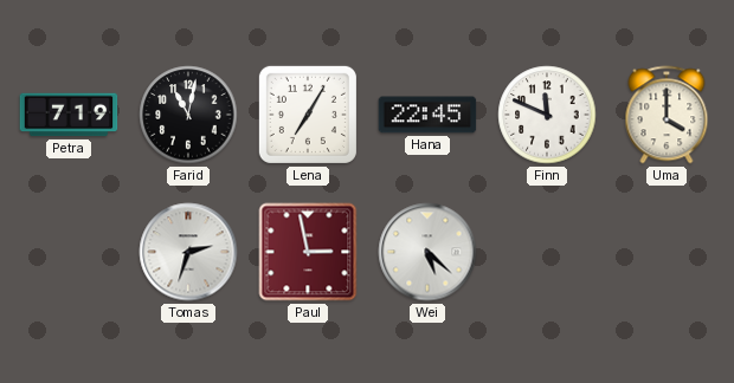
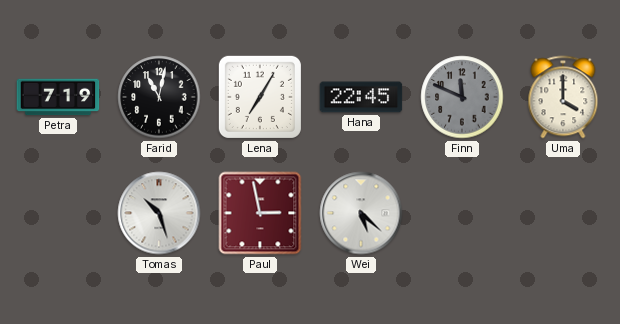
Finn dial: white -> grey
Tomas: 2:33 -> 10:27
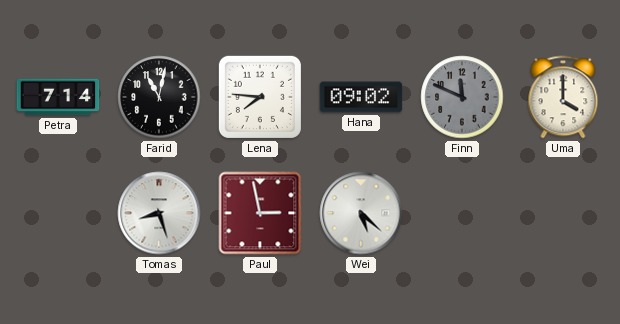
Petra: 7:19 -> 7:14
Lena: 7:05 -> 7:46
Hana: 22:45 -> 09:02
Tomas: 10:27 -> 8:27
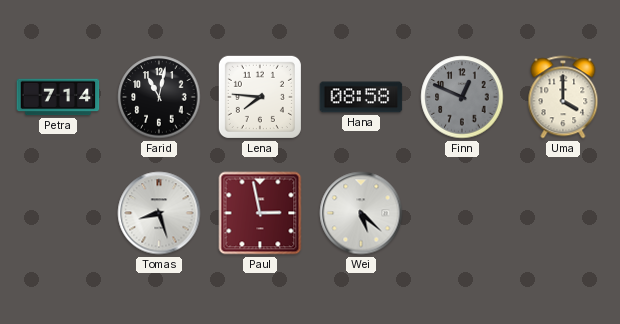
Hana: 09:02 -> 08:58
Finn: 11:49 -> 12:49
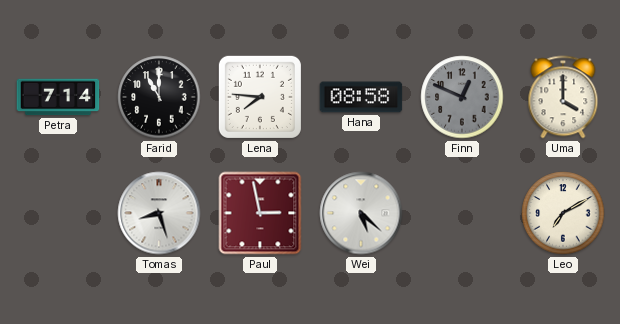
Farid: 11:02 -> 11:00
Leo: none -> 7:10
